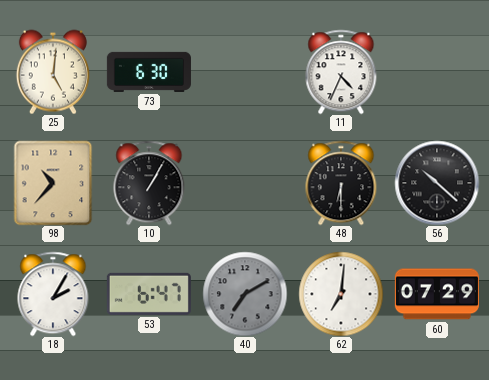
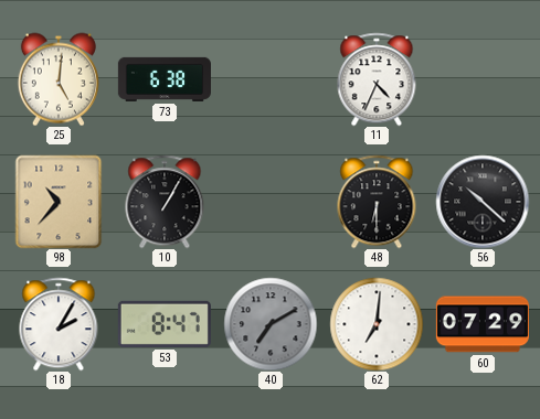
73: 6:30 -> 6:38
53: 6:47 -> 8:47
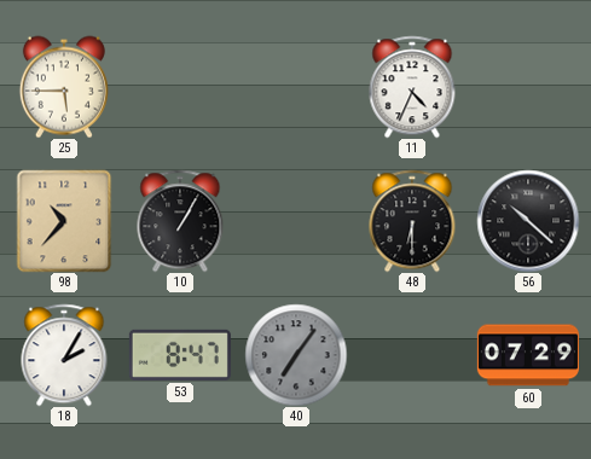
25: 5:01 -> 5:45
73: 6:38 -> none
40: 7:10 -> 7:06
62: 7:01 -> none
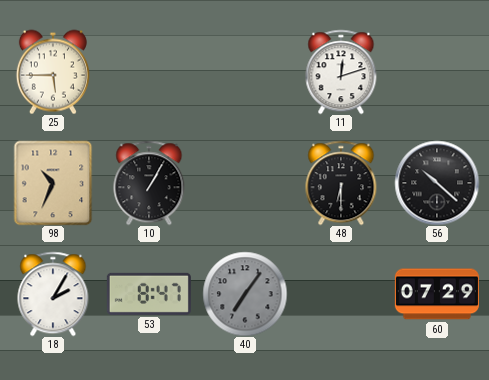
11: 4:34 -> 12:12
98: 10:37 -> 10:34
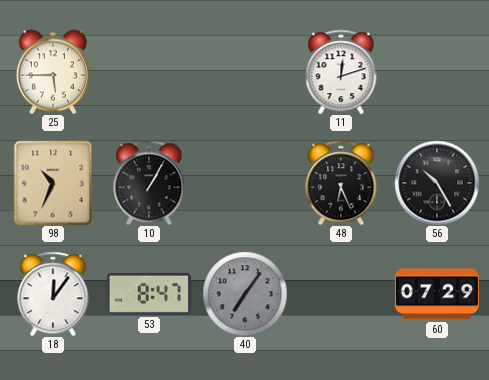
48: 6:30 -> 6:26
56: 10:22 -> 10:25
18: 2:05 -> 12:06
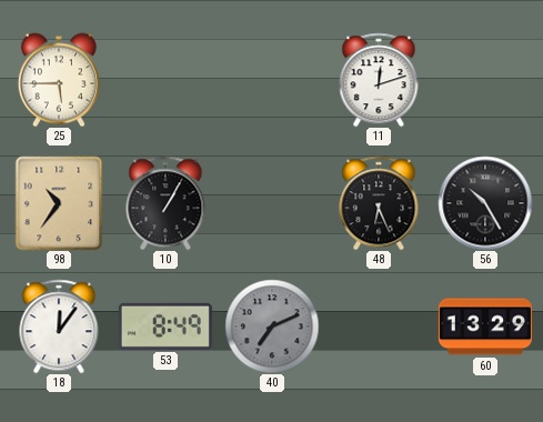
98: 10:34 -> 10:36
53: 8:47 -> 8:49
40: 7:06 -> 7:11
60: 07:29 -> 13:29
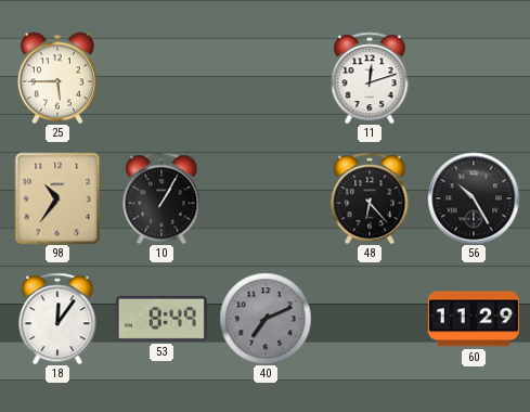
48: 6:26 -> 6:23
60: 13:29 -> 11:29
